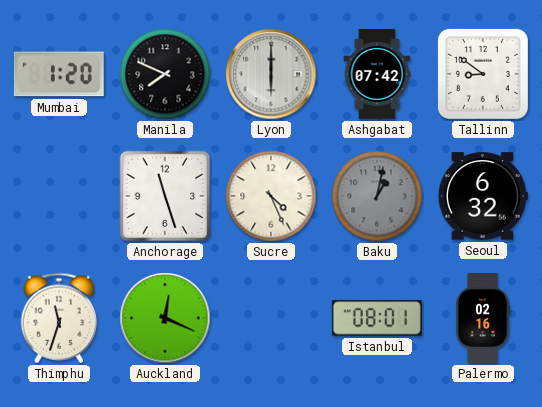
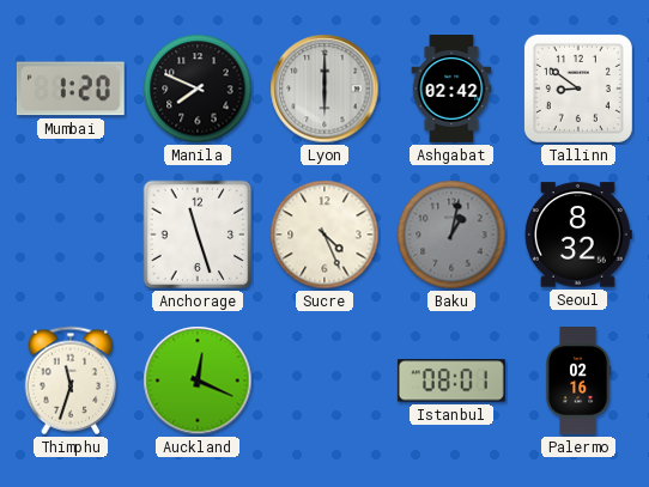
Ashgabat: 07:42 -> 02:42
Seoul: 6:32 -> 8:32
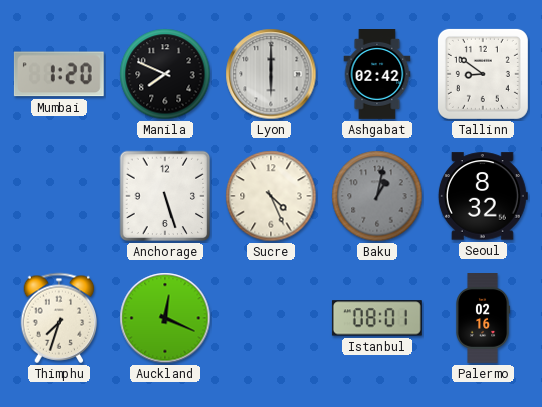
Anchorage: 11:27 -> 5:27
Thimphu: 11:33 -> 7:33
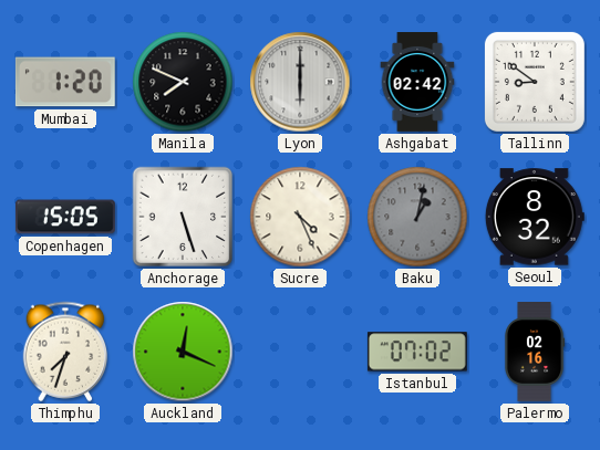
Copenhagen: none -> 15:05
Istanbul: 08:01 -> 07:02
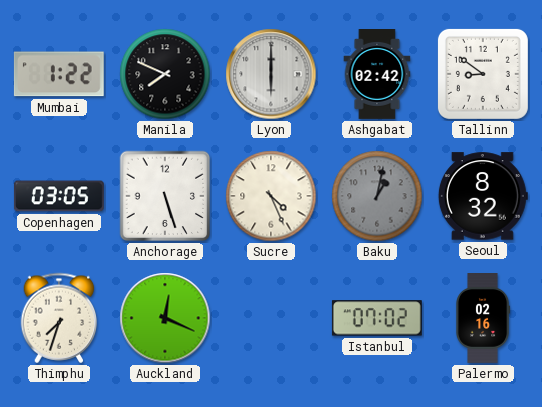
Mumbai: 1:20 -> 1:22
Copenhagen: 15:05 -> 03:05
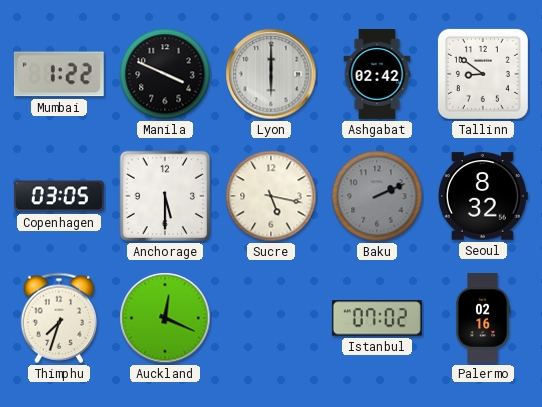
Manila: 7:49 -> 3:49
Anchorage: 5:27 -> 5:30
Sucre: 4:26 -> 5:17
Baku: 1:02 -> 2:11
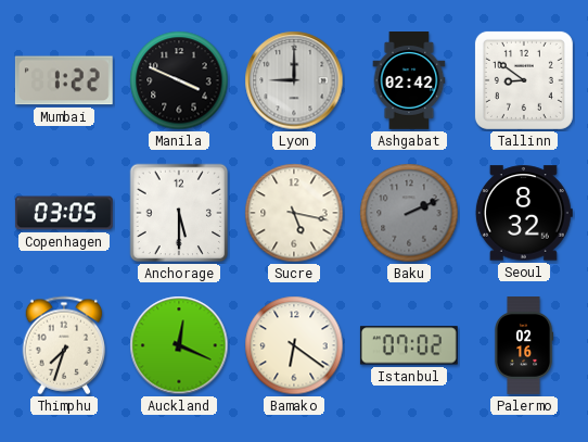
Lyon: 6:00 -> 9:00
Bamako: none -> 6:21
